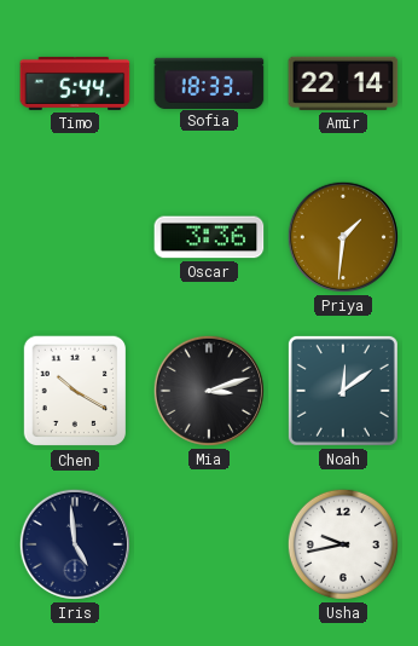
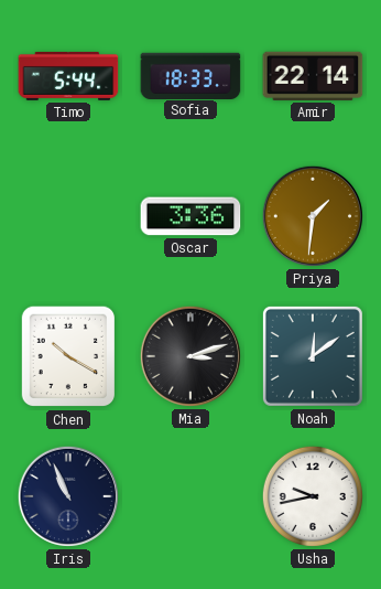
Iris: 4:59 -> 10:56
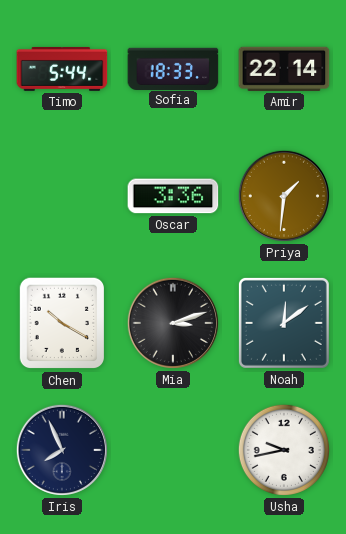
Iris: 10:56 -> 7:56
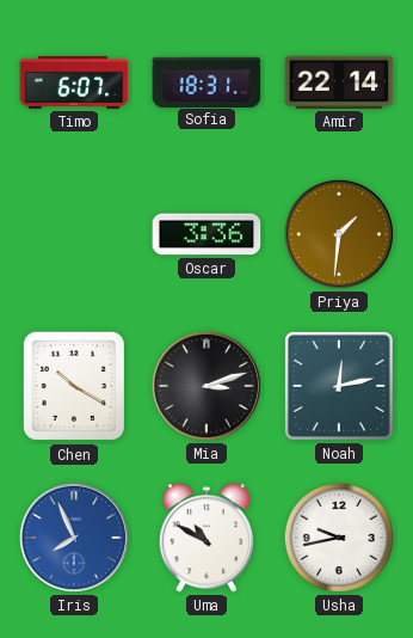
Timo: 5:44 -> 6:07
Sofia: 18:33 -> 18:31
Noah: 12:09 -> 12:13
Iris dial: navy -> blue
Uma: none -> 10:50
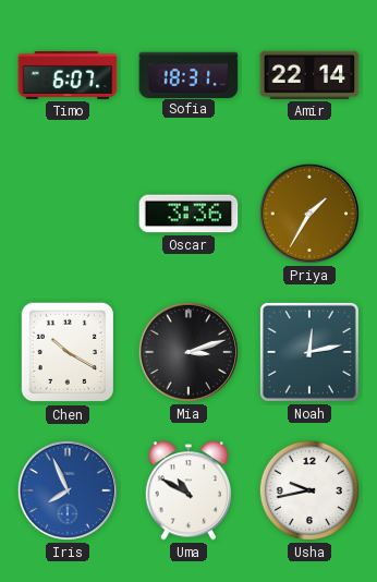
Priya: 1:31 -> 1:35
